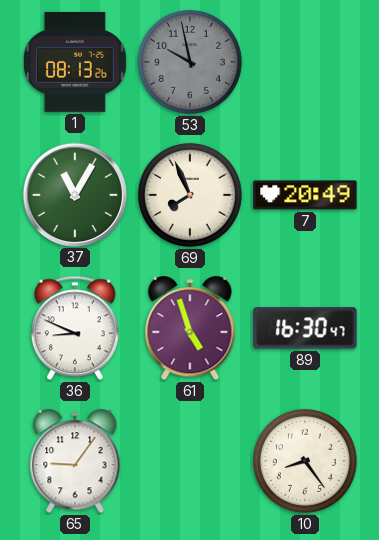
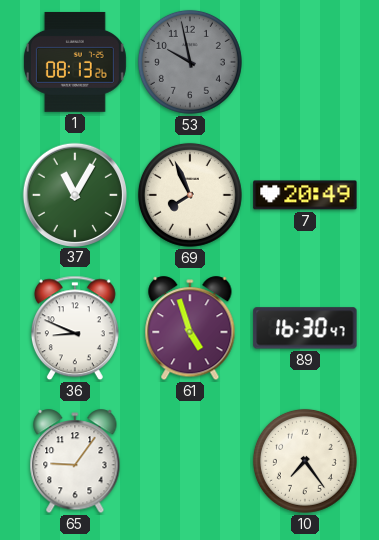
10: 8:24 -> 7:24
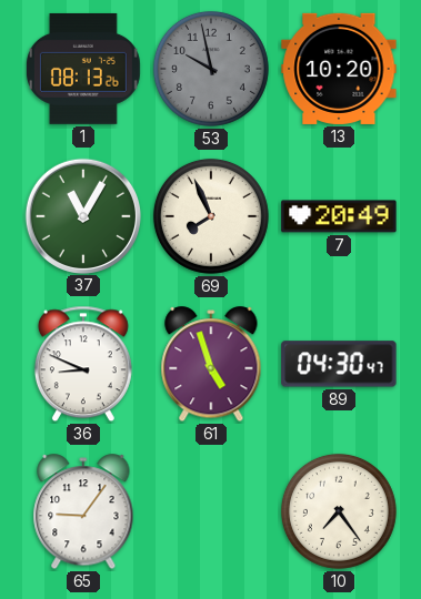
13: none -> 10:20
89: 16:30 -> 04:30
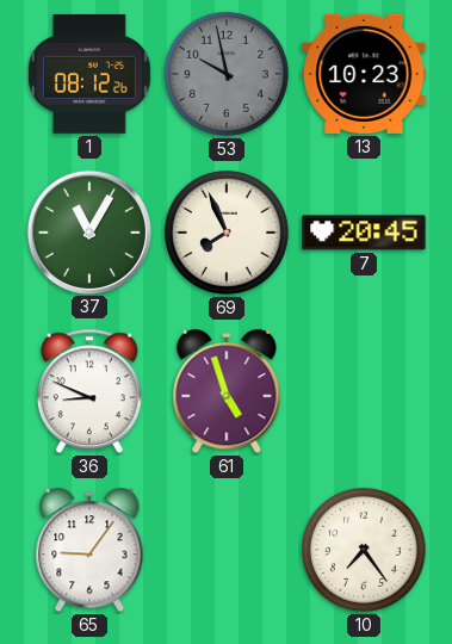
1: 08:13 -> 08:12
13: 10:20 -> 10:23
7: 20:49 -> 20:45
89: 04:30 -> none
